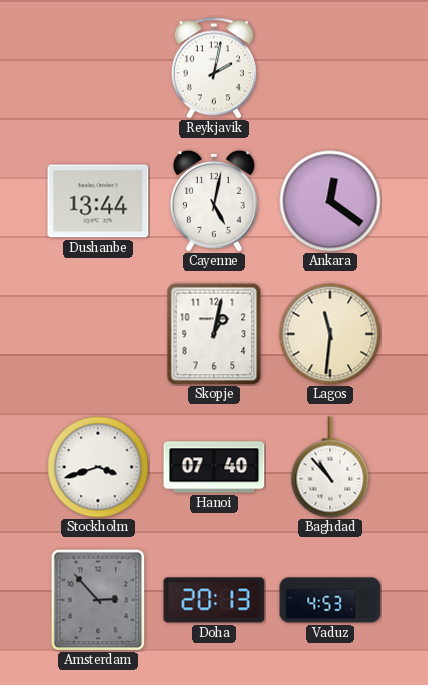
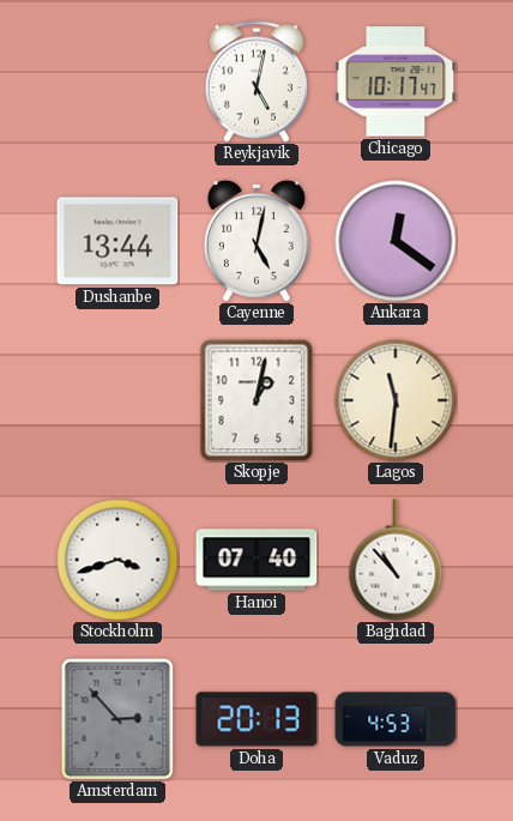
Reykjavik: 2:02 -> 5:02
Chicago: none -> 10:17
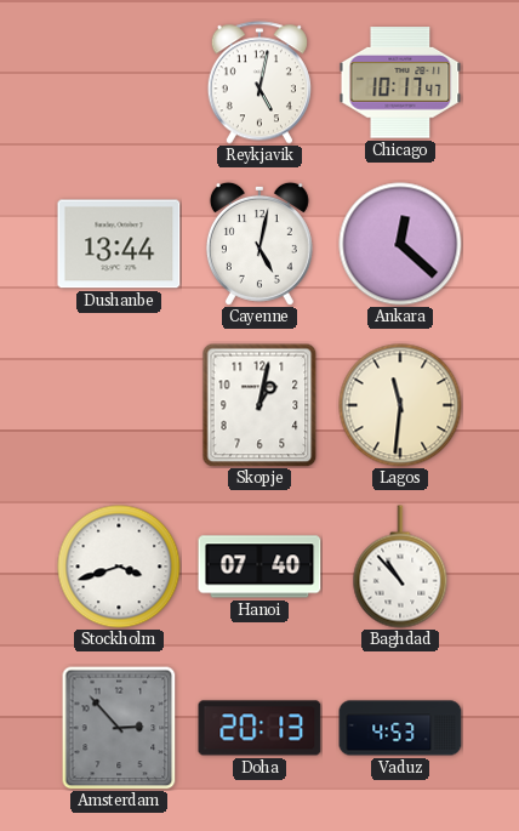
Ankara: 12:21 -> 12:22
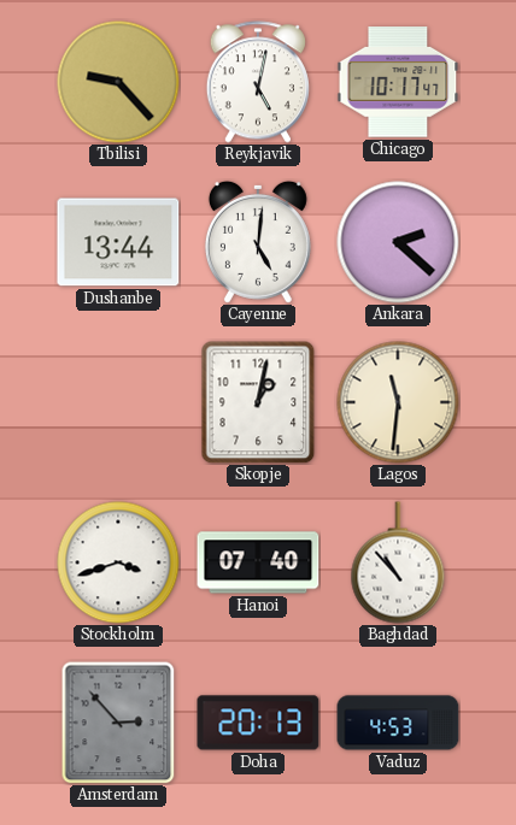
Tbilisi: none -> 9:23
Cayenne: 5:02 -> 5:01
Ankara: 12:22 -> 2:22
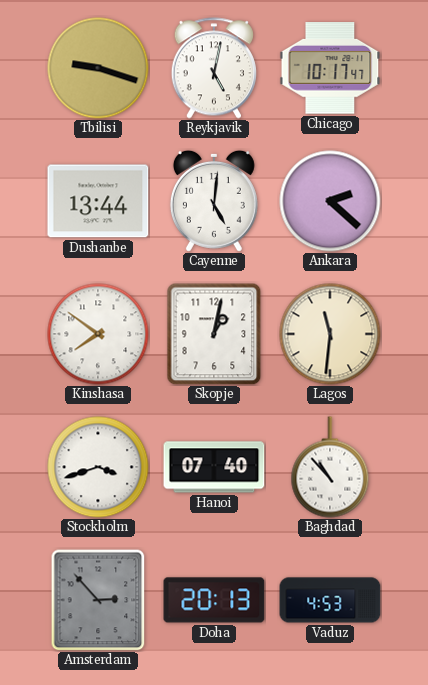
Tbilisi: 9:23 -> 9:18
Kinshasa: none -> 7:51
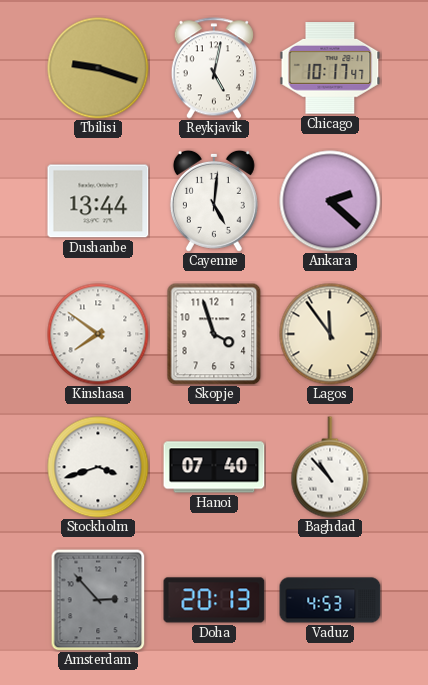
Skopje: 1:02 -> 3:57
Lagos: 11:31 -> 11:54
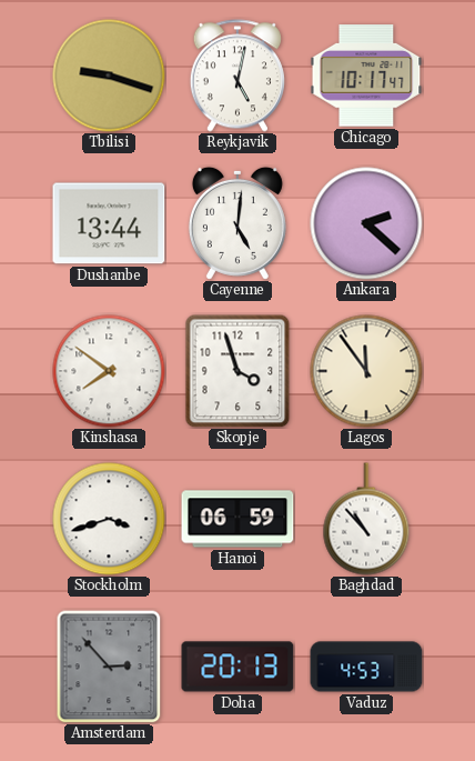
Hanoi: 07:40 -> 06:59
